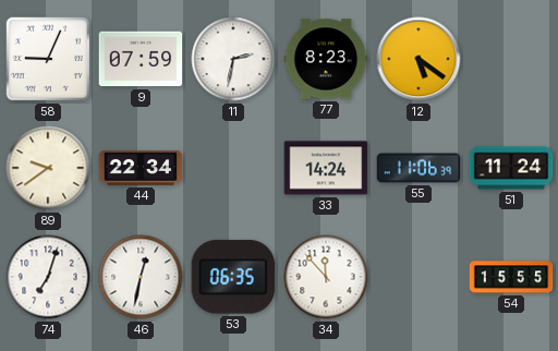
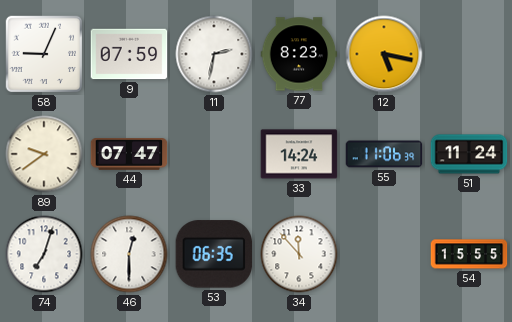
12: 5:21 -> 5:17
44: 22:34 -> 07:47
46: 12:32 -> 12:30
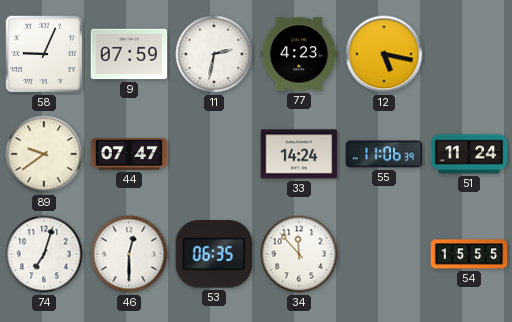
77: 8:23 -> 4:23
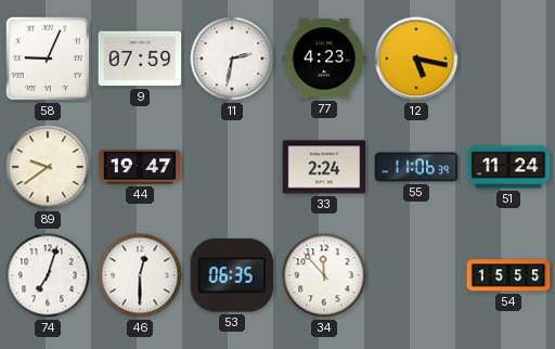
44: 07:47 -> 19:47
33: 14:24 -> 2:24
